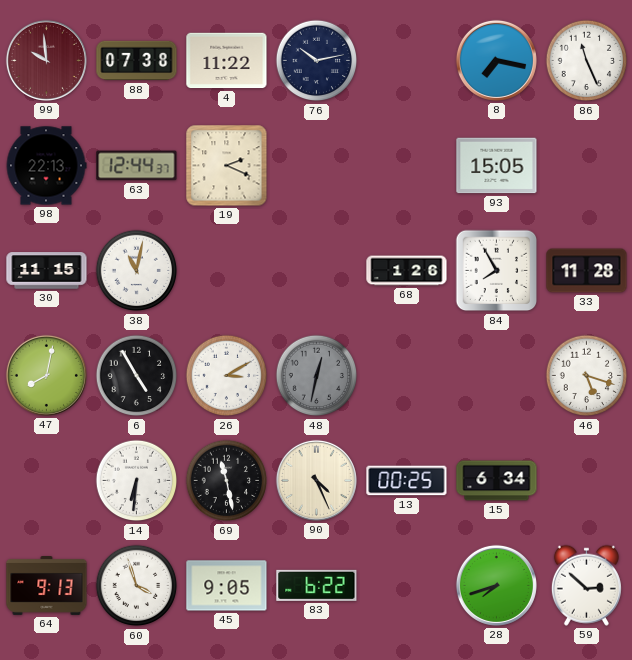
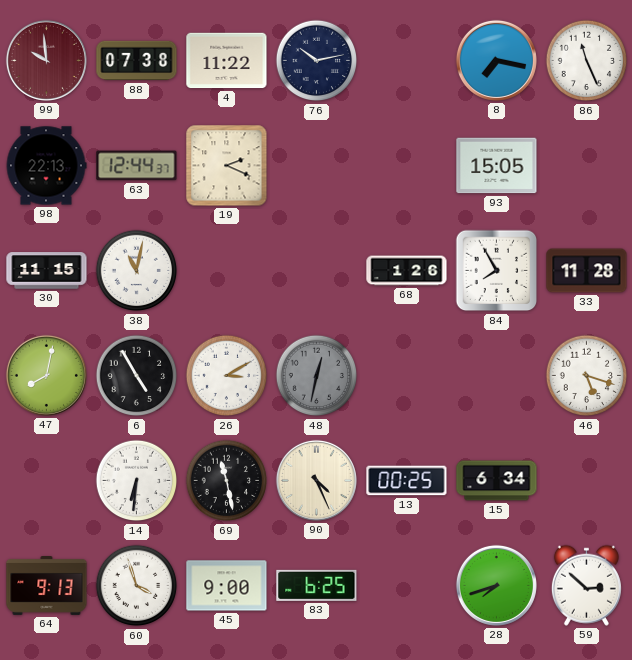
45: 9:05 -> 9:00
83: 6:22 -> 6:25
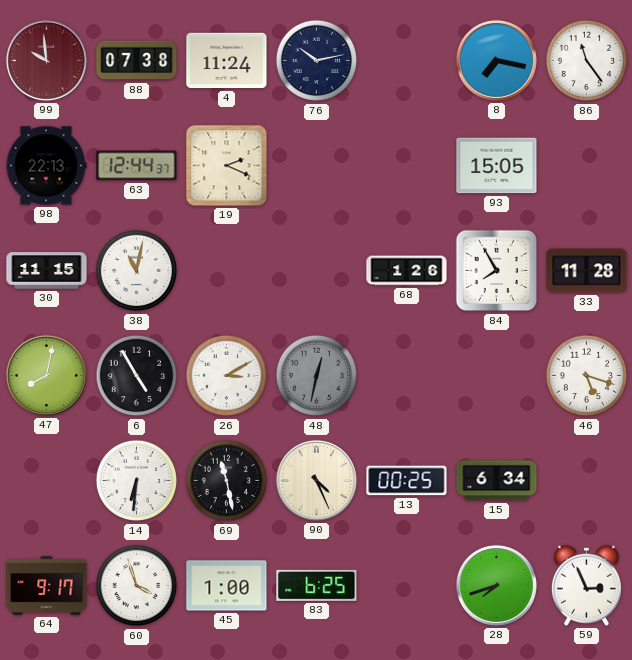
4: 11:22 -> 11:24
86: 11:26 -> 11:24
64: 9:13 -> 9:17
45: 9:00 -> 1:00
59: 2:52 -> 2:56
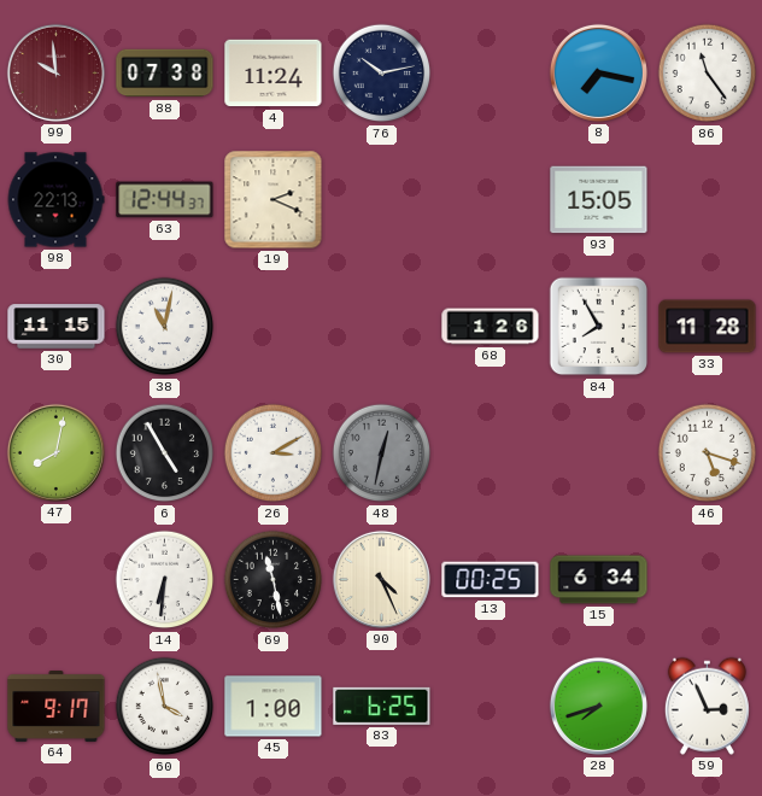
60: 3:57 -> 3:58
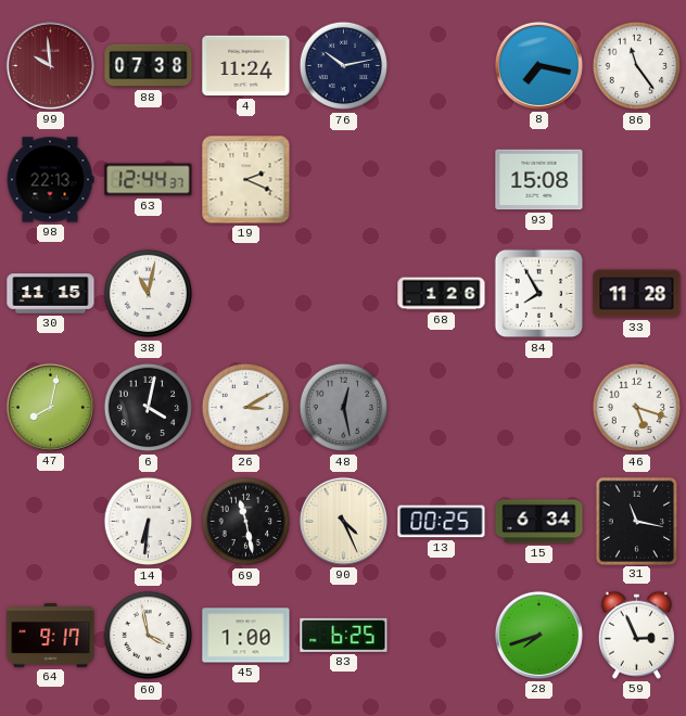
93: 15:05 -> 15:08
6: 4:55 -> 4:02
48: 12:32 -> 12:28
31: none -> 11:17
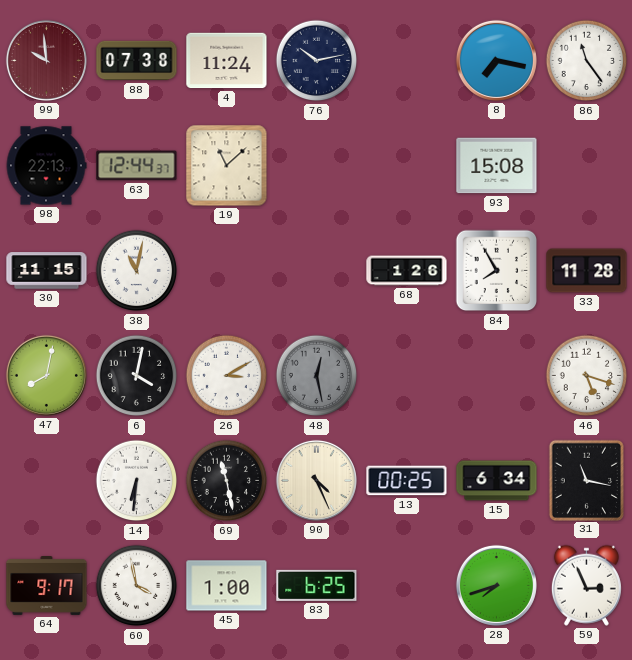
19: 2:19 -> 11:08
